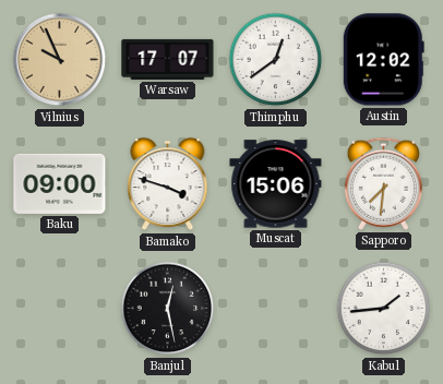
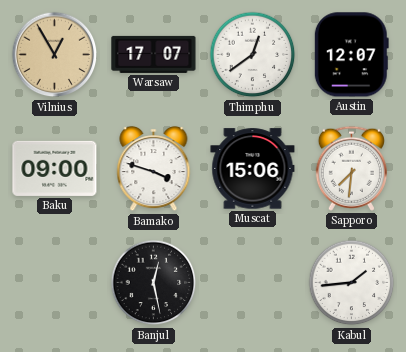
Vilnius: 9:56 -> 12:55
Austin: 12:02 -> 12:07
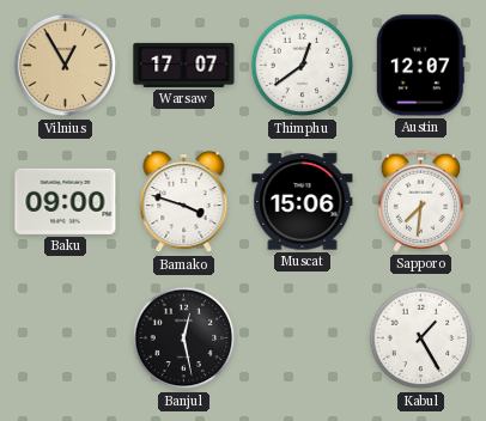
Kabul: 1:44 -> 1:25
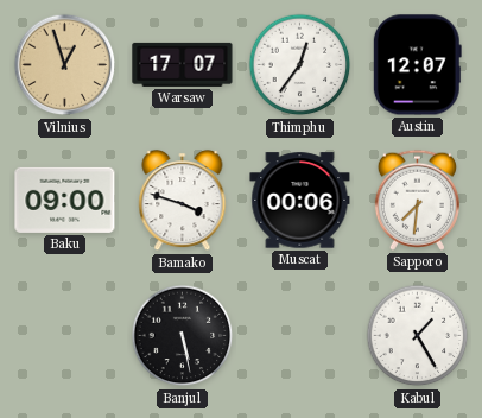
Vilnius: 12:55 -> 12:57
Thimphu: 12:39 -> 12:36
Muscat: 15:06 -> 00:06
Banjul: 12:28 -> 5:28
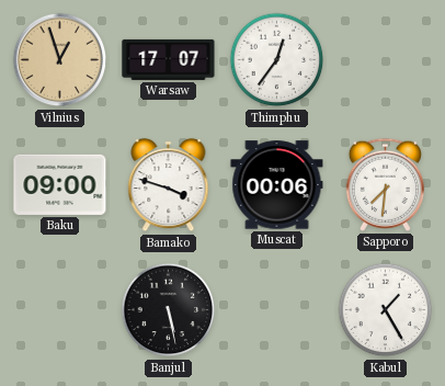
Austin: 12:07 -> none
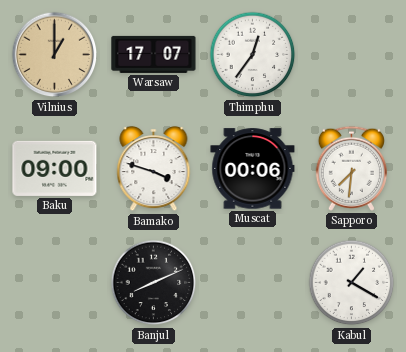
Vilnius: 12:57 -> 1:00
Banjul: 5:28 -> 8:11
Kabul: 1:25 -> 1:20
